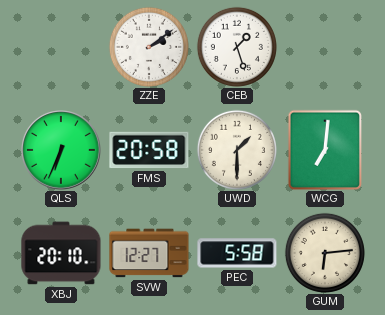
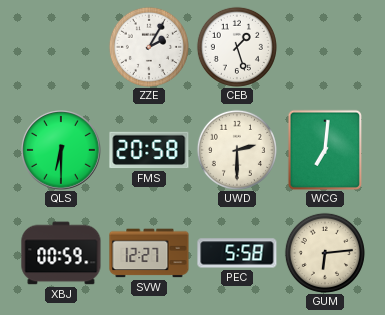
ZZE: 2:09 -> 2:05
QLS: 6:34 -> 6:30
UWD: 1:30 -> 2:30
XBJ: 20:10 -> 00:59
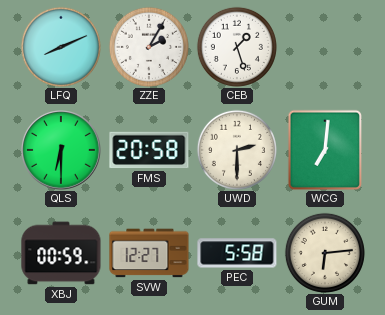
LFQ: none -> 8:11
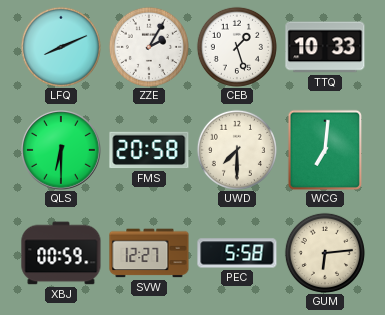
TTQ: none -> 10:33
UWD: 2:30 -> 7:30
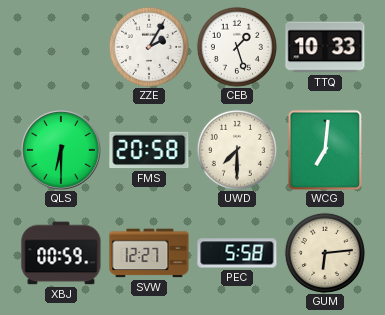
LFQ: 8:11 -> none
